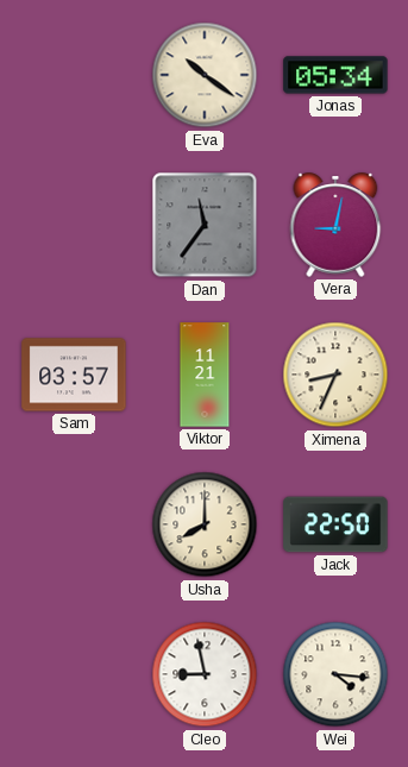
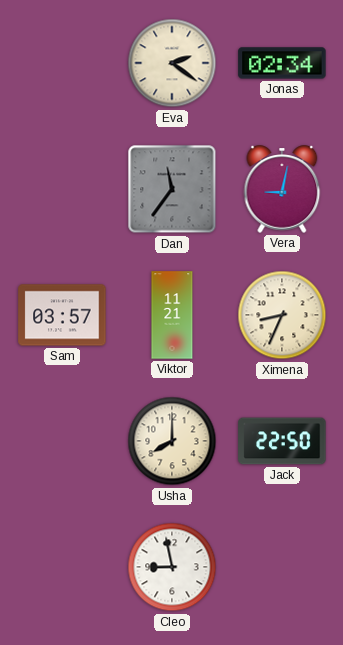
Eva: 10:21 -> 2:21
Jonas: 05:34 -> 02:34
Wei: 4:16 -> none
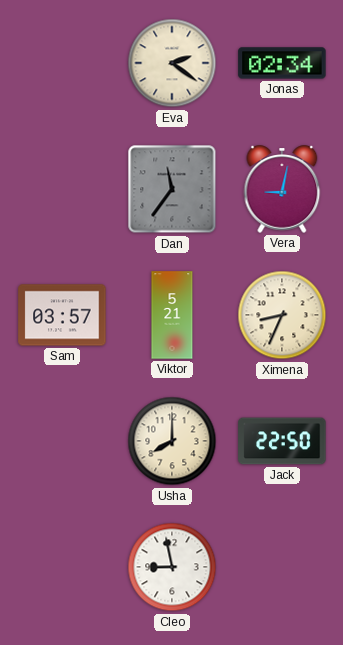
Viktor: 11:21 -> 5:21
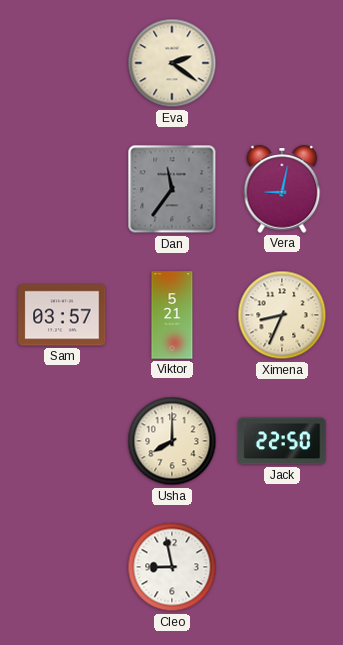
Jonas: 02:34 -> none
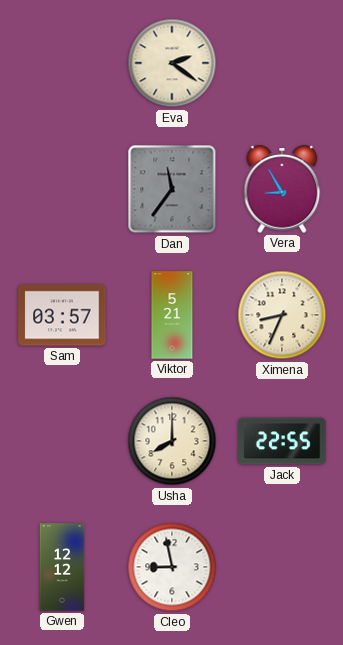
Vera: 9:02 -> 8:55
Jack: 22:50 -> 22:55
Gwen: none -> 12:12
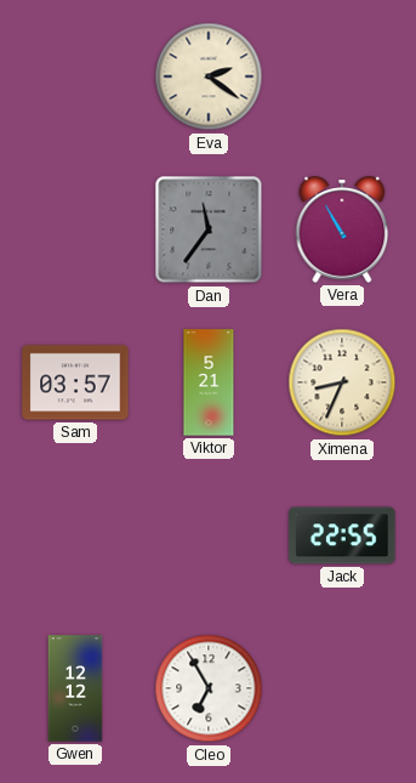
Vera: 8:55 -> 10:55
Usha: 8:00 -> none
Cleo: 8:58 -> 6:55
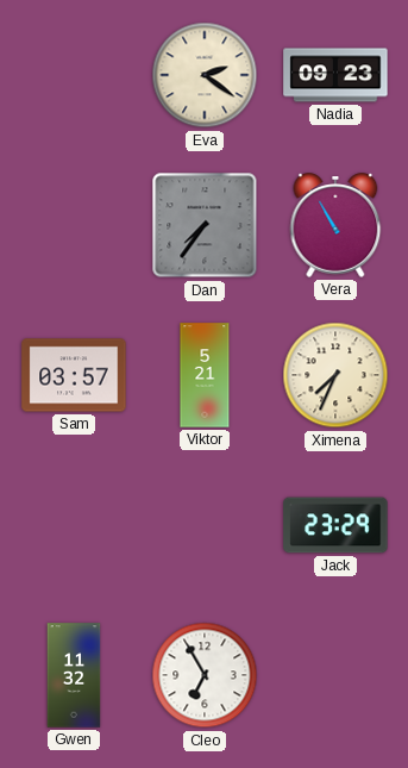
Nadia: none -> 09:23
Dan: 11:36 -> 7:36
Ximena: 8:34 -> 7:34
Jack: 22:55 -> 23:29
Gwen: 12:12 -> 11:32
